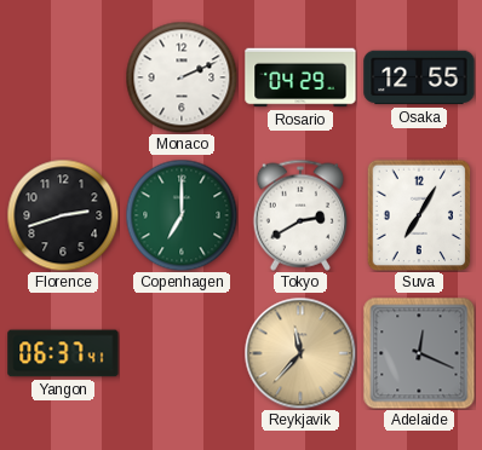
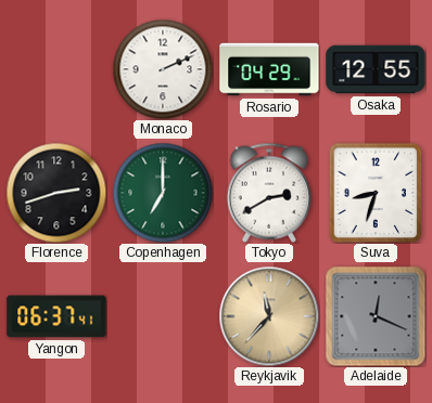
Suva: 7:05 -> 8:33
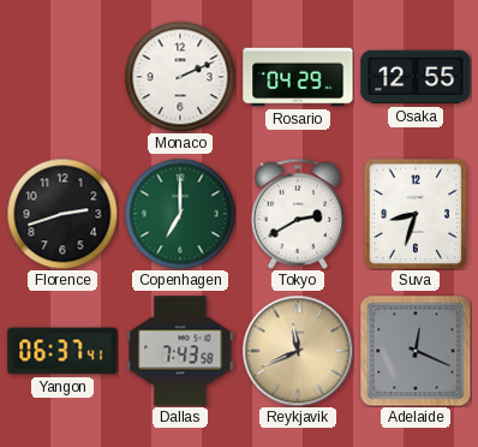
Dallas: none -> 7:43
Reykjavik: 11:37 -> 11:41
